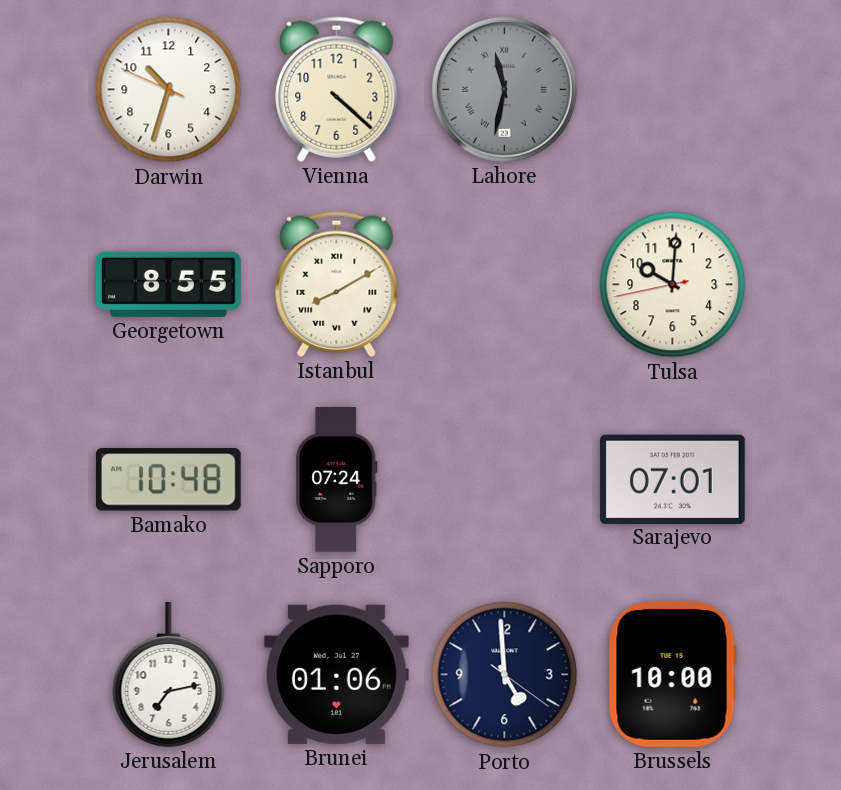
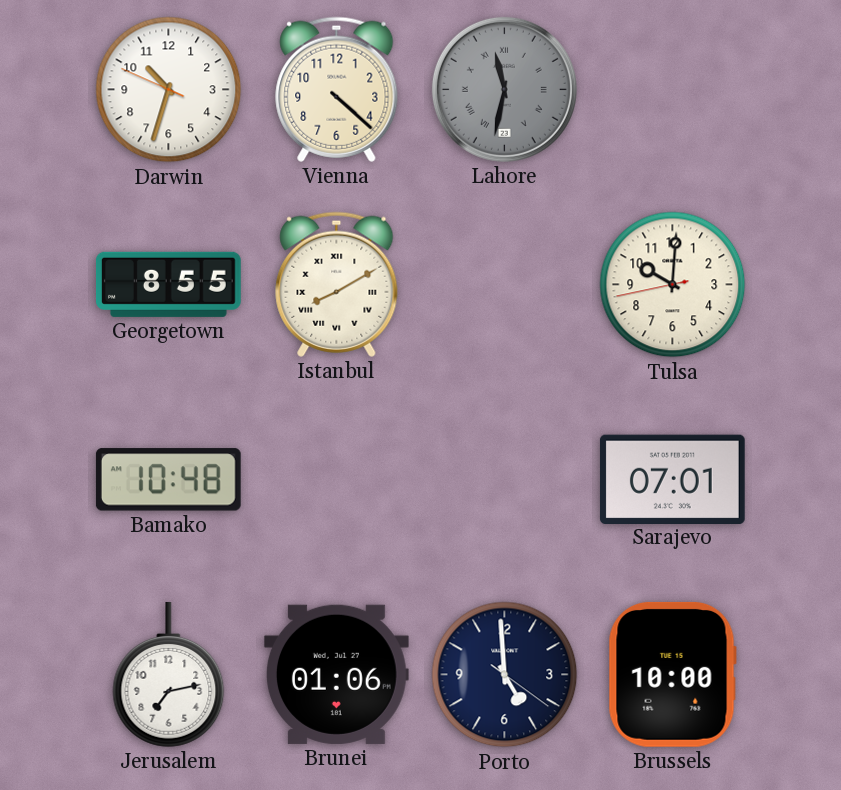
Sapporo: 07:24 -> none
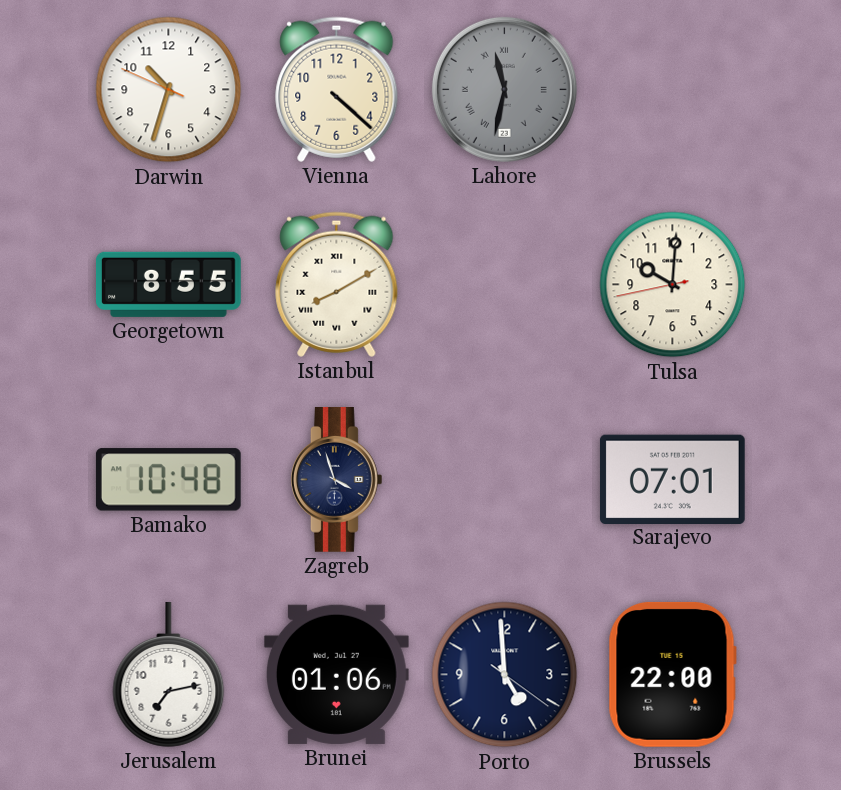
Zagreb: none -> 3:57
Brussels: 10:00 -> 22:00
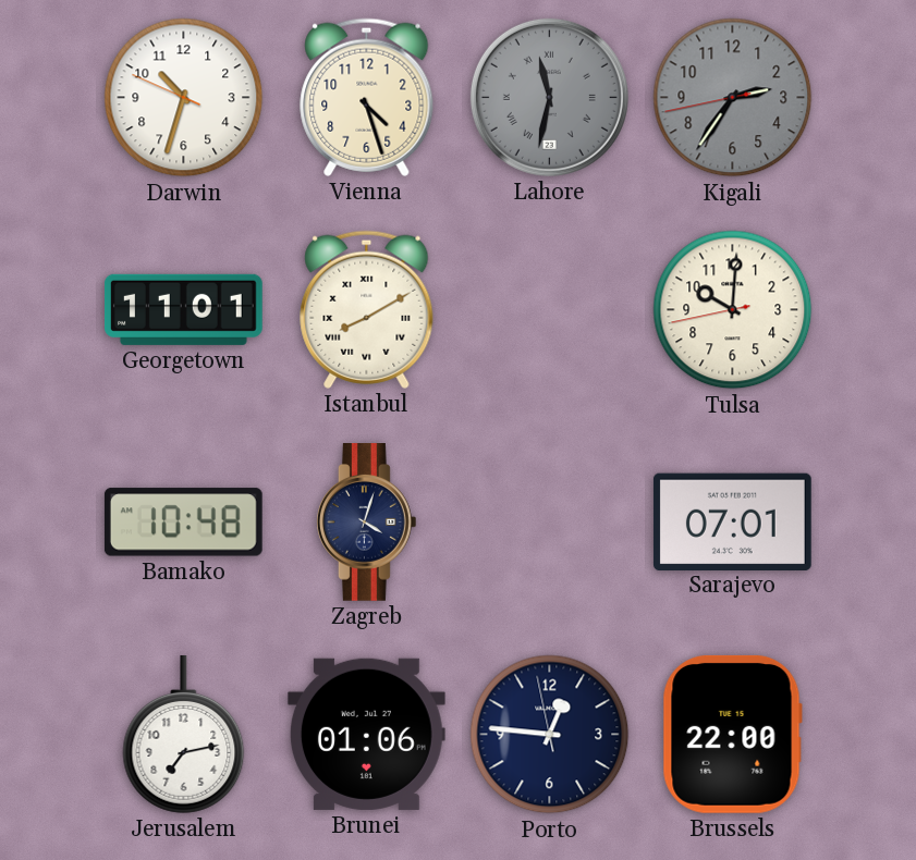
Vienna: 4:22 -> 4:27
Kigali: none -> 2:35
Georgetown: 8:55 -> 11:01
Zagreb: 3:57 -> 4:03
Porto: 4:59 -> 12:45
